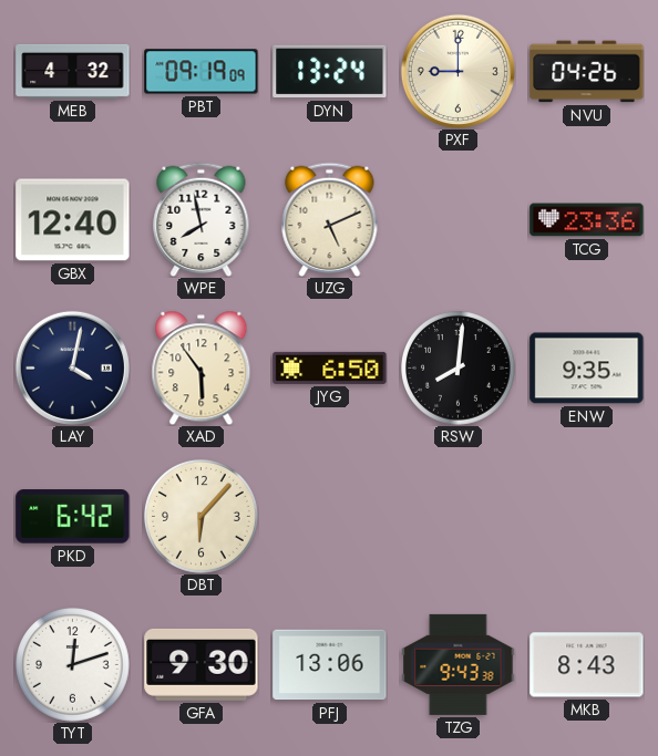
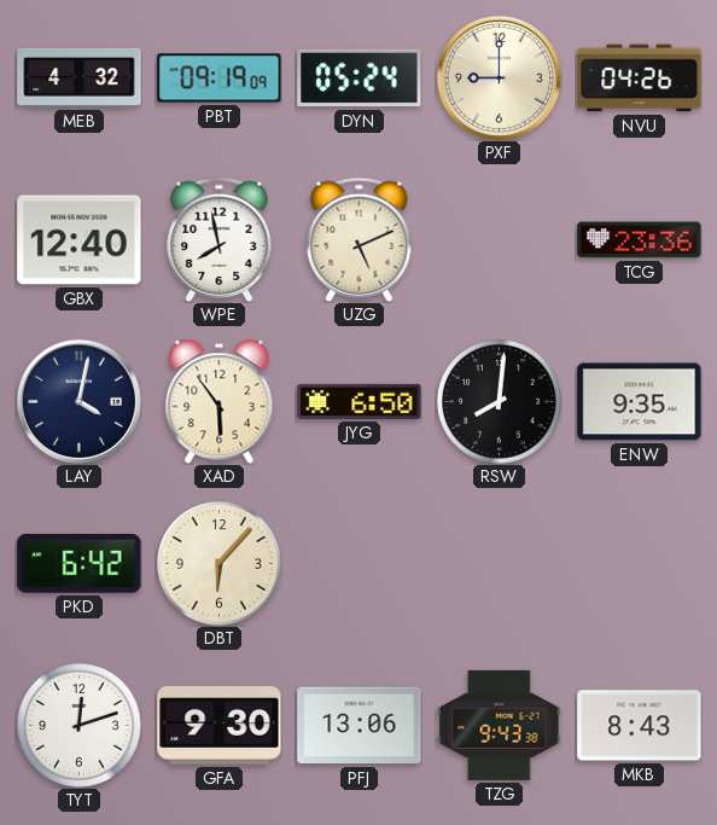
DYN: 13:24 -> 05:24
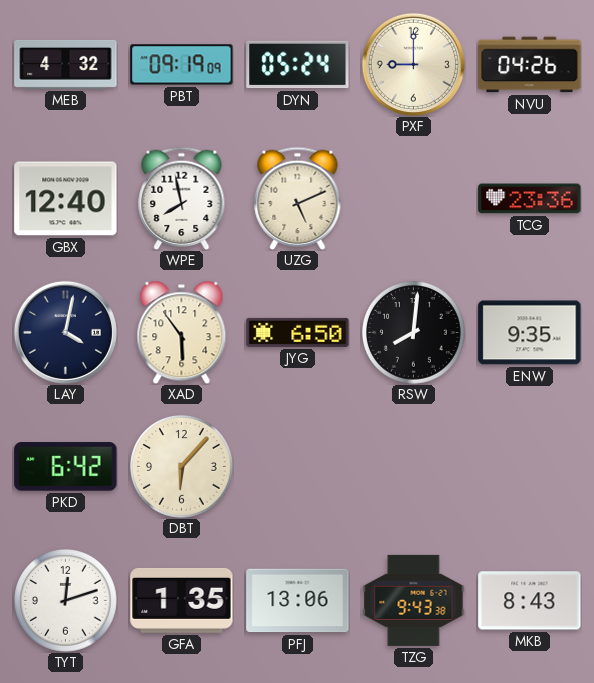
GFA: 9:30 -> 1:35
